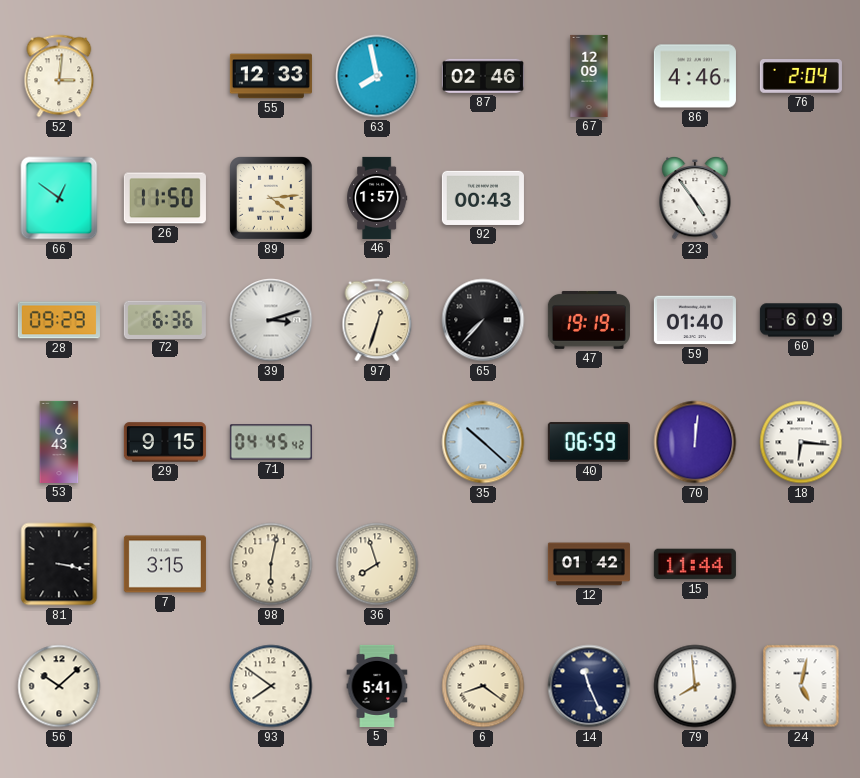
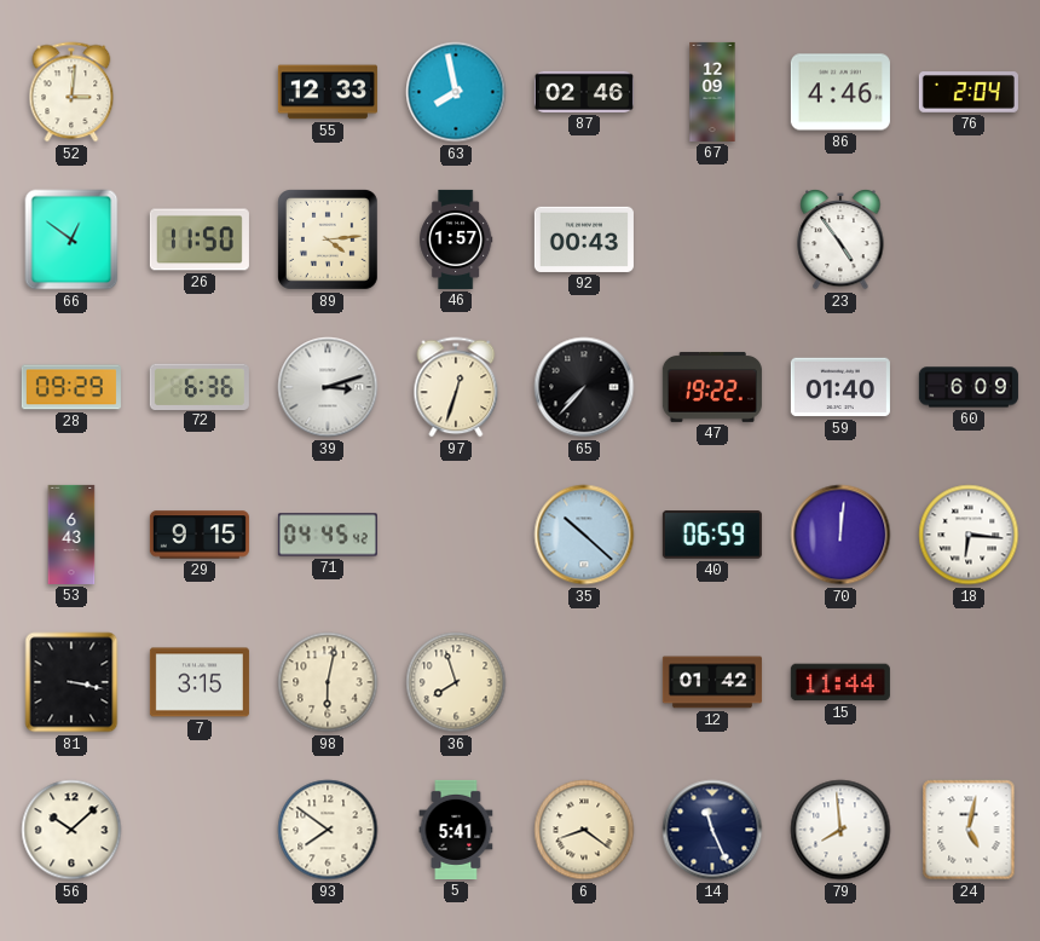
47: 19:19 -> 19:22
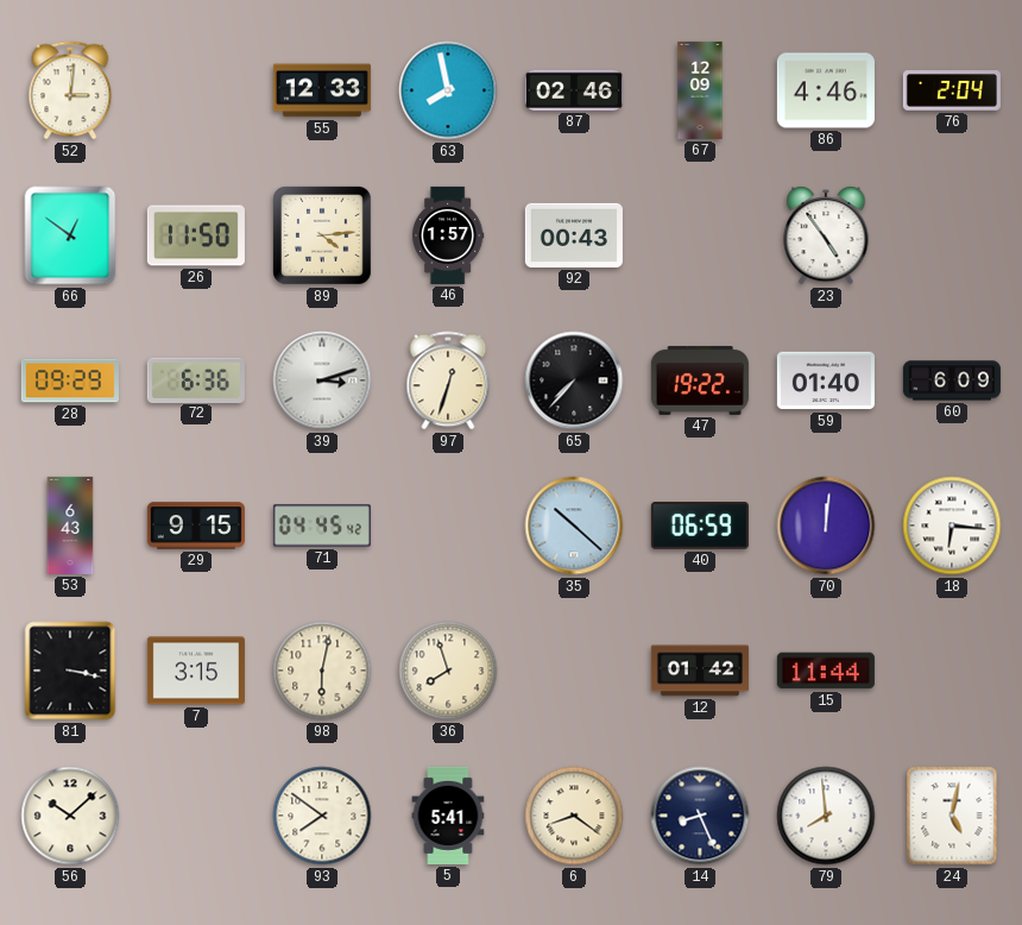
14: 11:26 -> 8:26
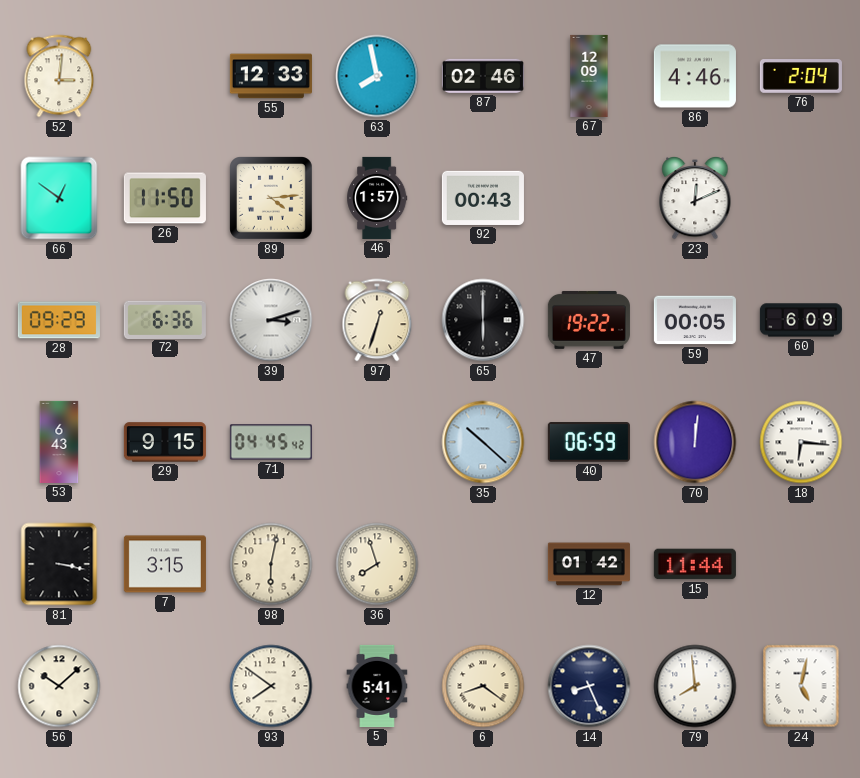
23: 4:54 -> 12:11
65: 7:37 -> 6:00
59: 01:40 -> 00:05
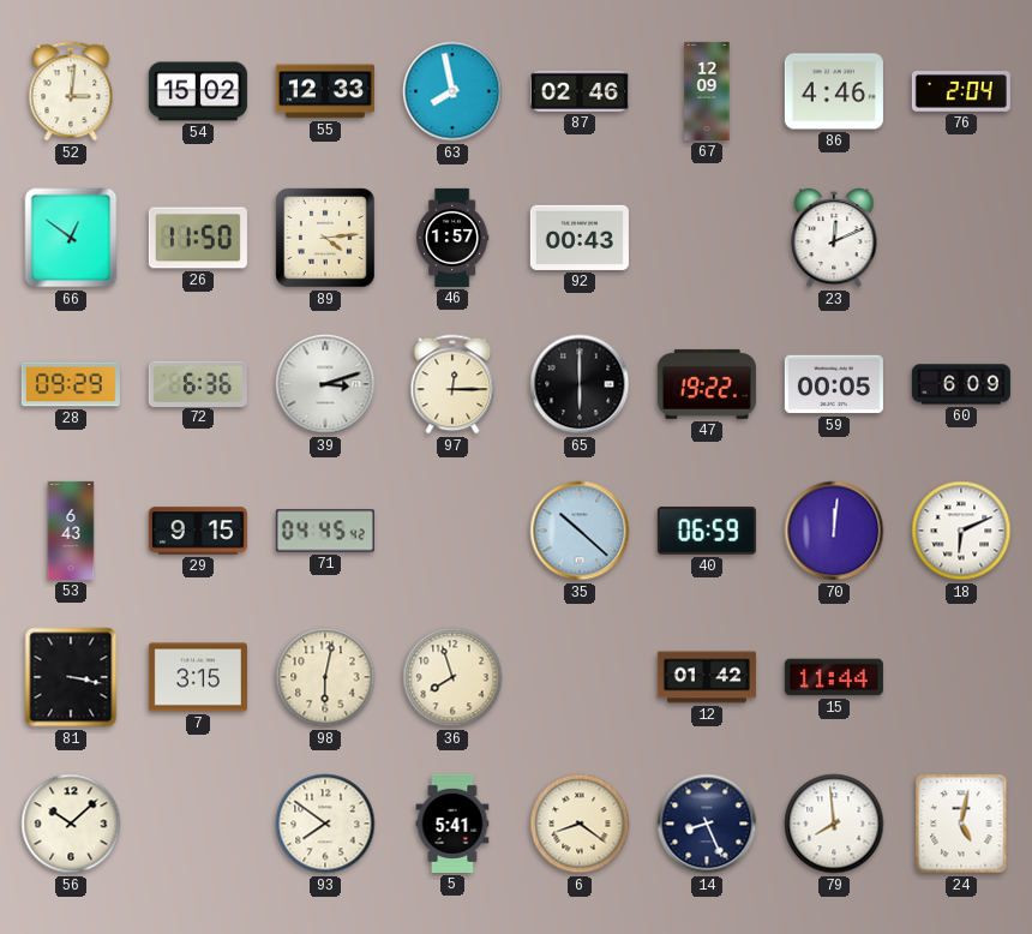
54: none -> 15:02
97: 12:33 -> 12:15
18: 6:16 -> 6:11
